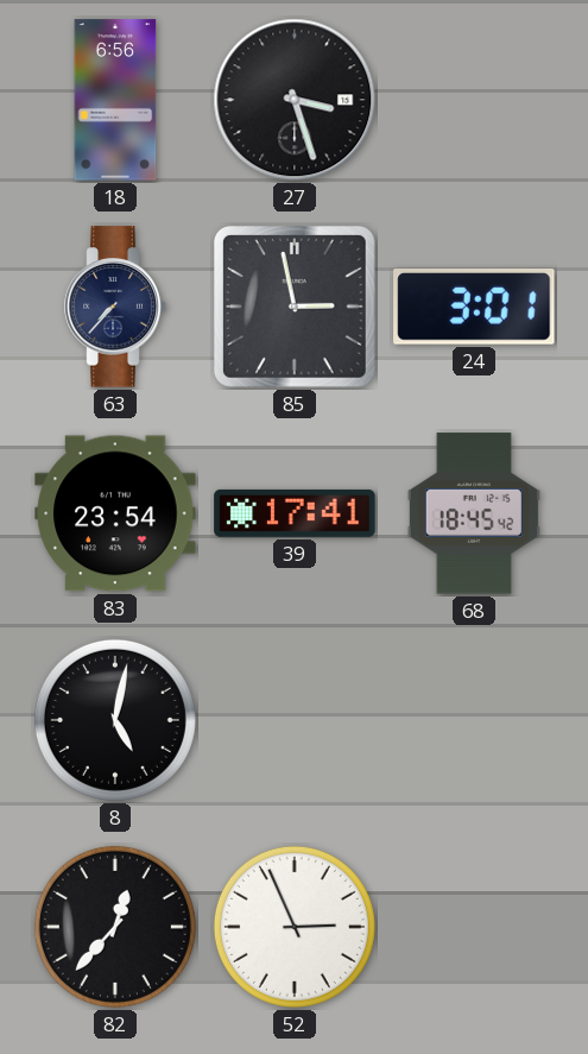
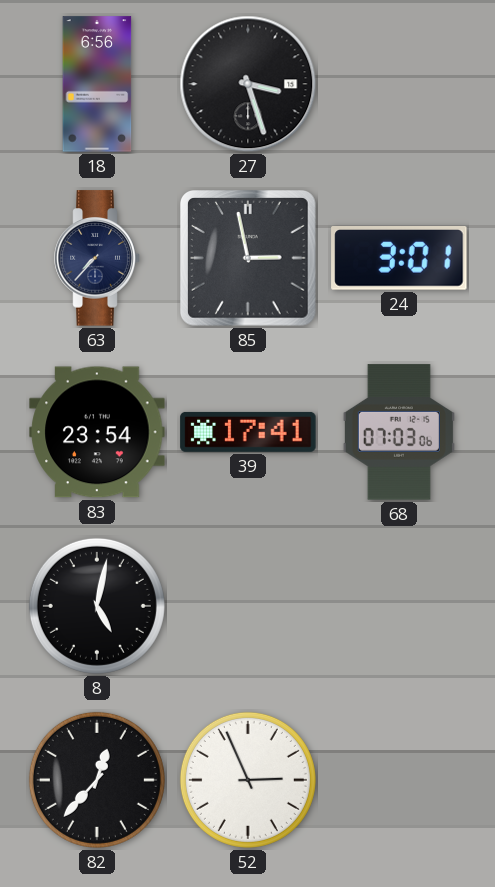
68: 18:45 -> 07:03
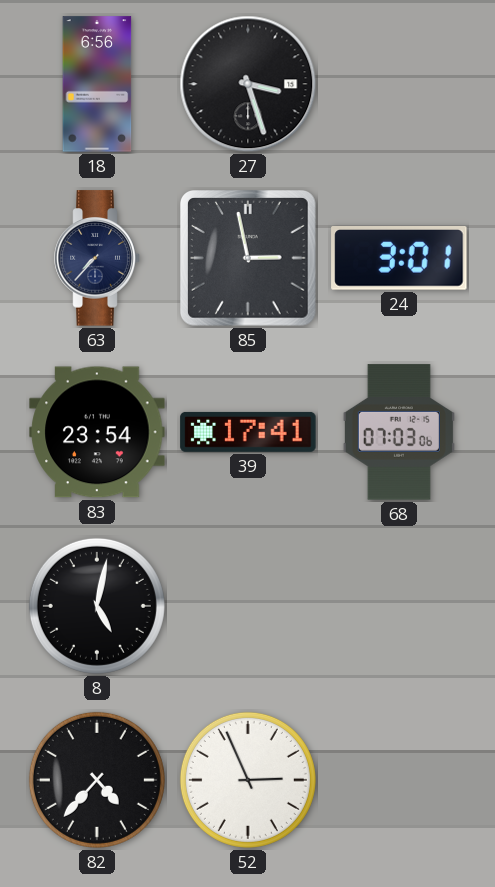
82: 12:37 -> 4:37
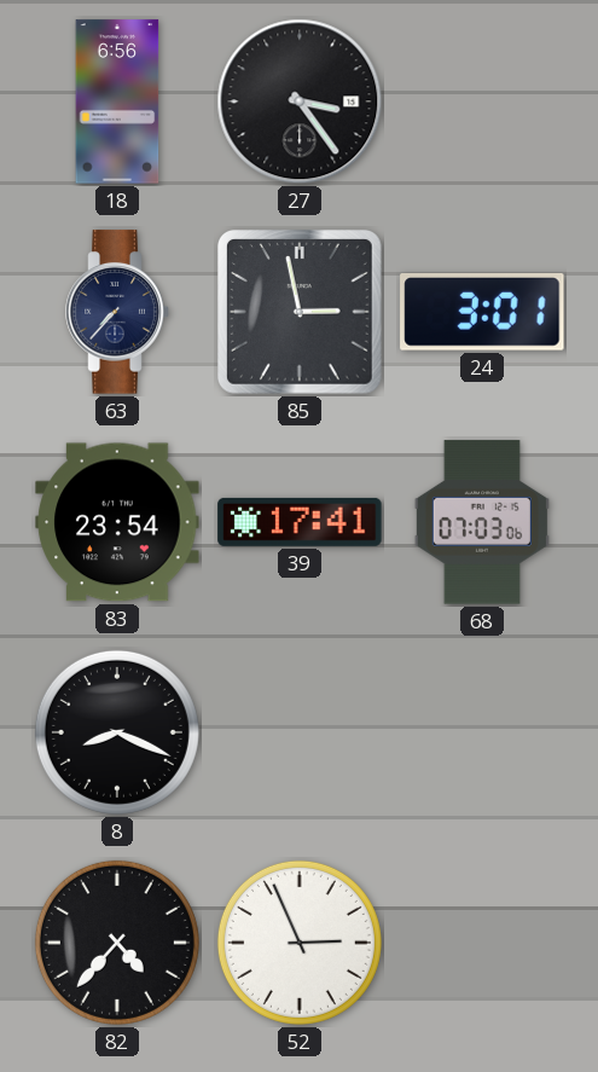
27: 3:27 -> 3:24
8: 5:02 -> 8:19
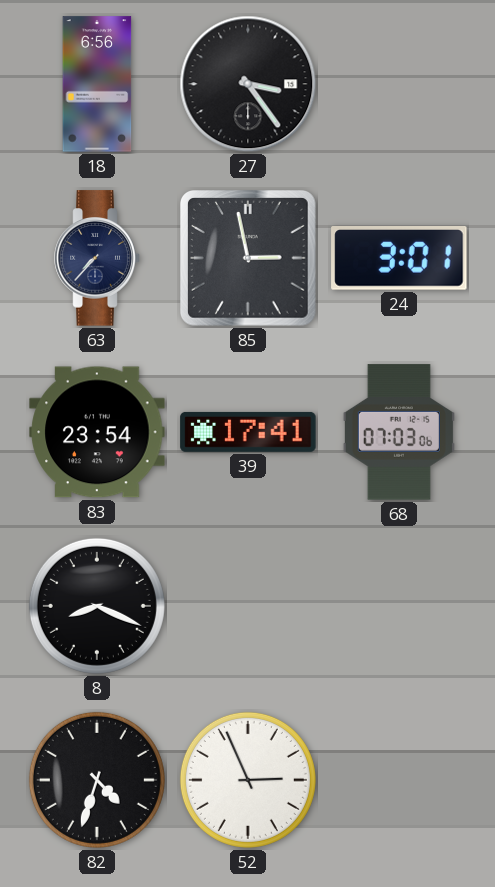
82: 4:37 -> 4:33
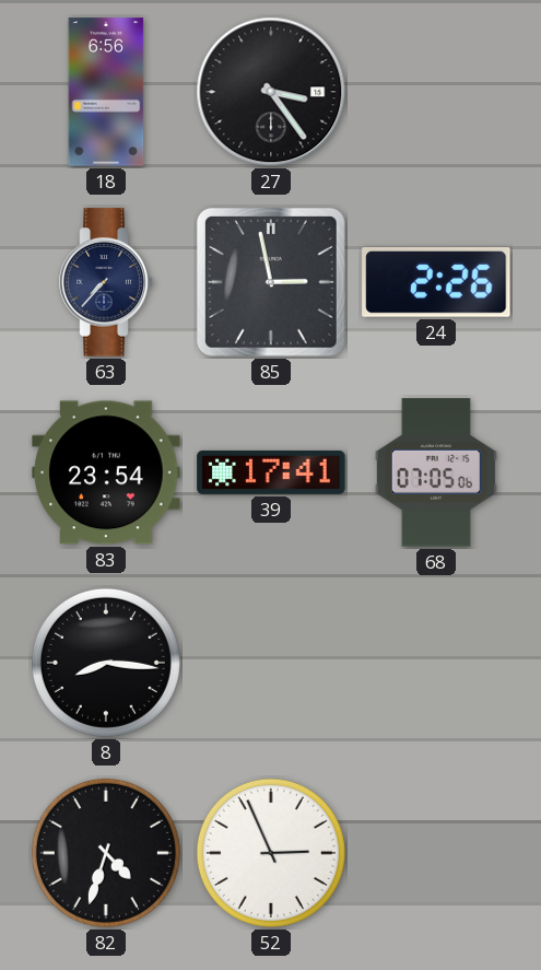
24: 3:01 -> 2:26
68: 07:03 -> 07:05
8: 8:19 -> 8:16
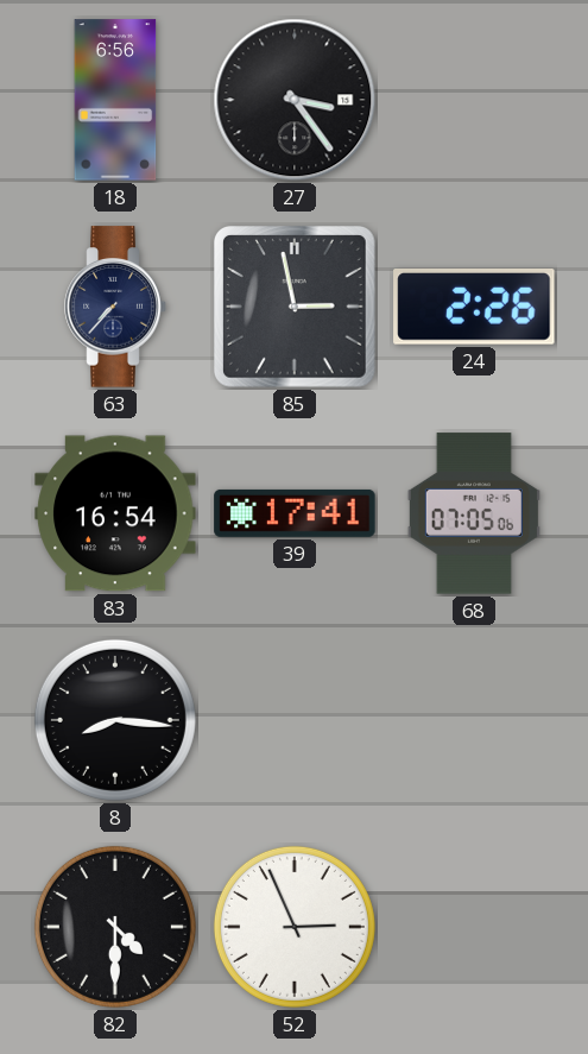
83: 23:54 -> 16:54
82: 4:33 -> 4:30
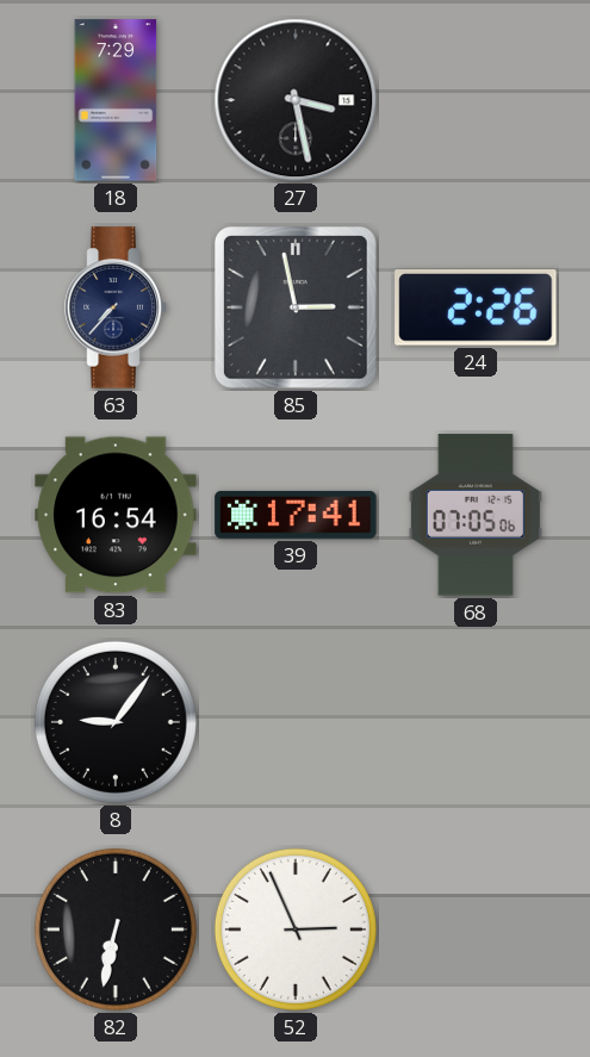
18: 6:56 -> 7:29
27: 3:24 -> 3:28
8: 8:16 -> 9:06
82: 4:30 -> 6:32
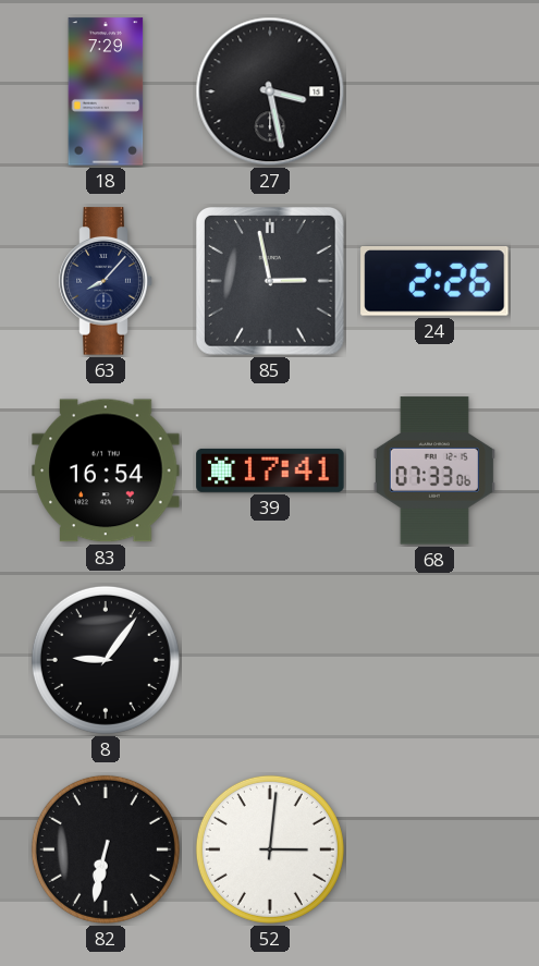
63: 7:37 -> 8:07
68: 07:05 -> 07:33
52: 2:56 -> 3:01
